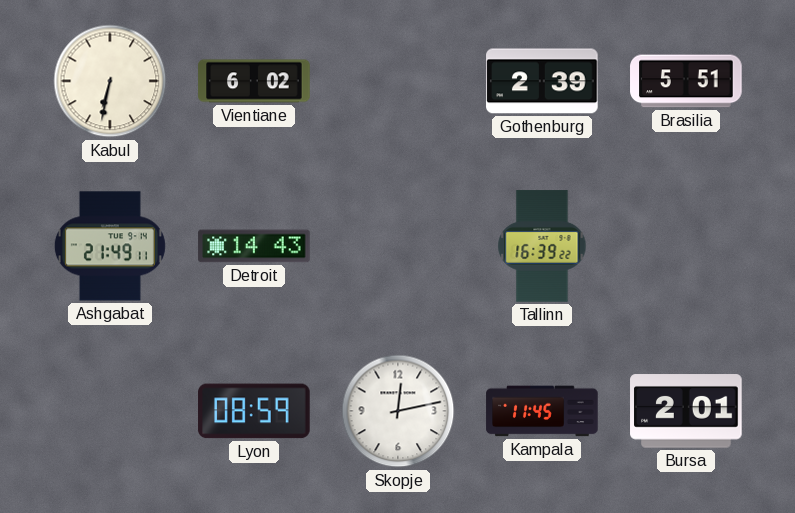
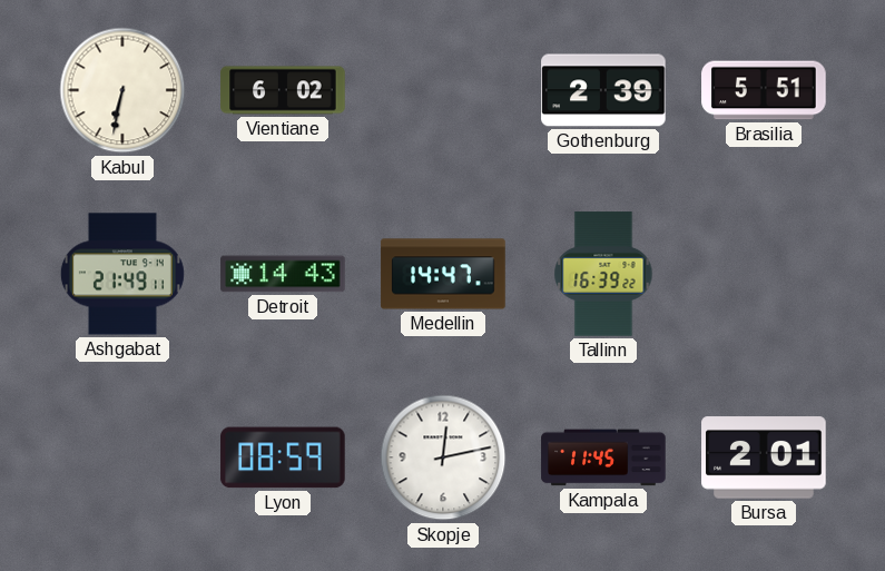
Medellin: none -> 14:47
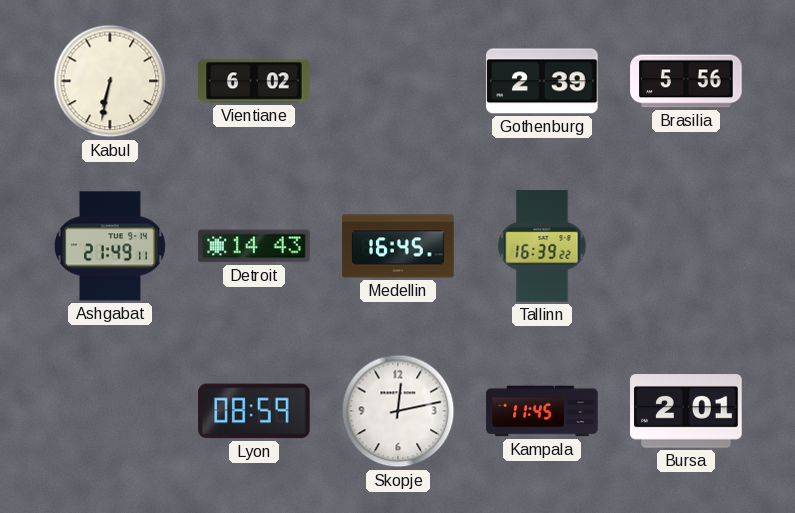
Brasilia: 5:51 -> 5:56
Medellin: 14:47 -> 16:45
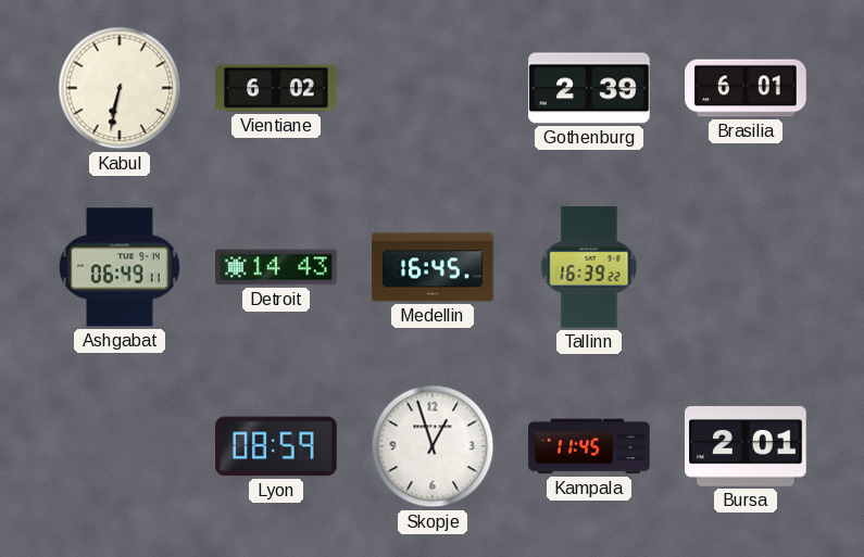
Brasilia: 5:56 -> 6:01
Ashgabat: 21:49 -> 06:49
Skopje: 12:13 -> 12:57
